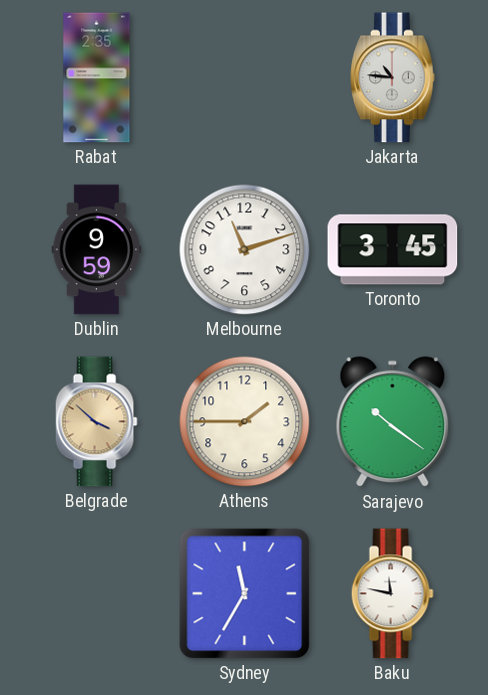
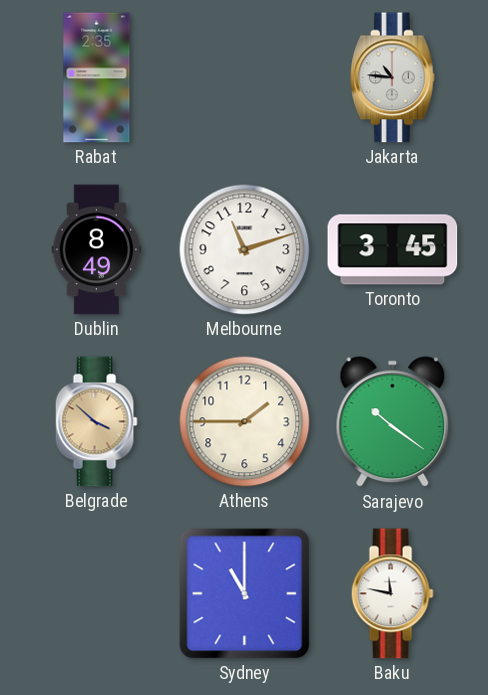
Dublin: 9:59 -> 8:49
Sydney: 11:35 -> 11:00
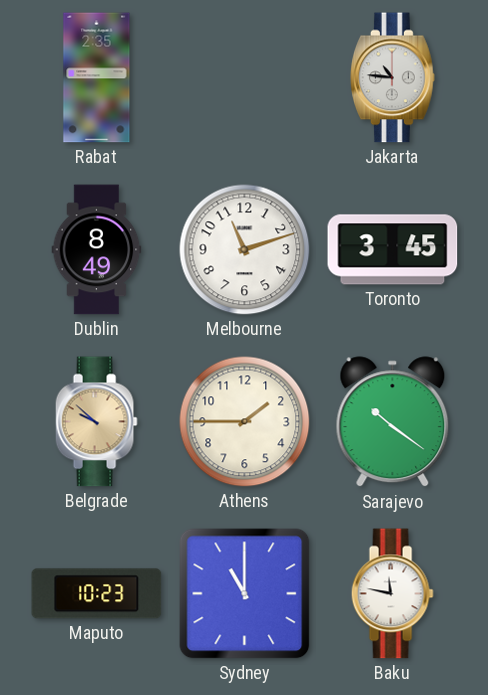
Belgrade: 3:52 -> 9:52
Maputo: none -> 10:23
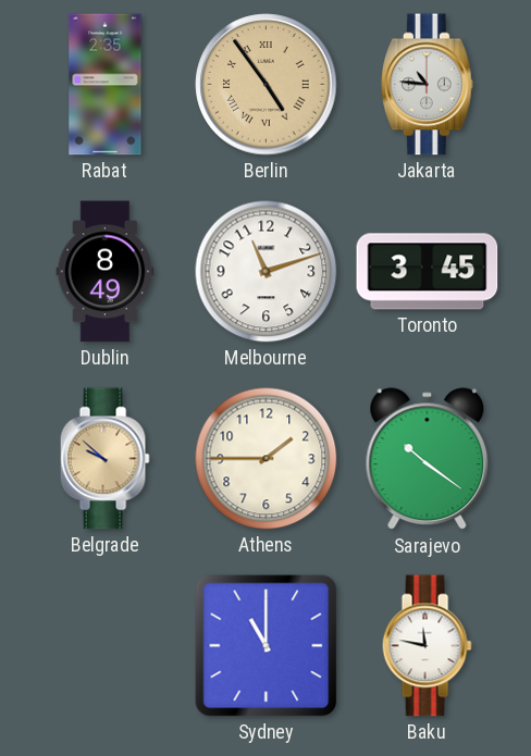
Berlin: none -> 4:54
Maputo: 10:23 -> none
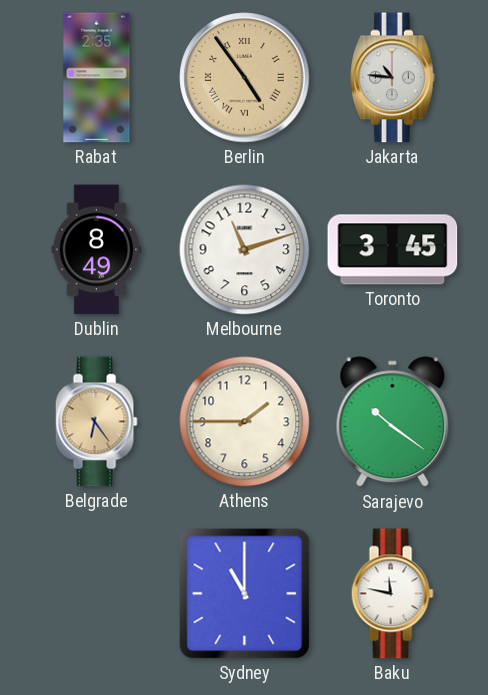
Belgrade: 9:52 -> 6:24
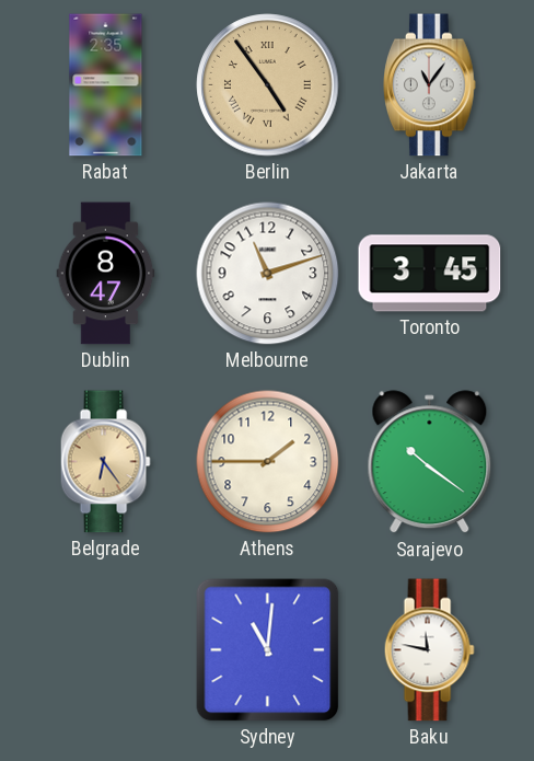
Jakarta: 10:46 -> 11:06
Dublin: 8:49 -> 8:47
Sydney: 11:00 -> 11:01
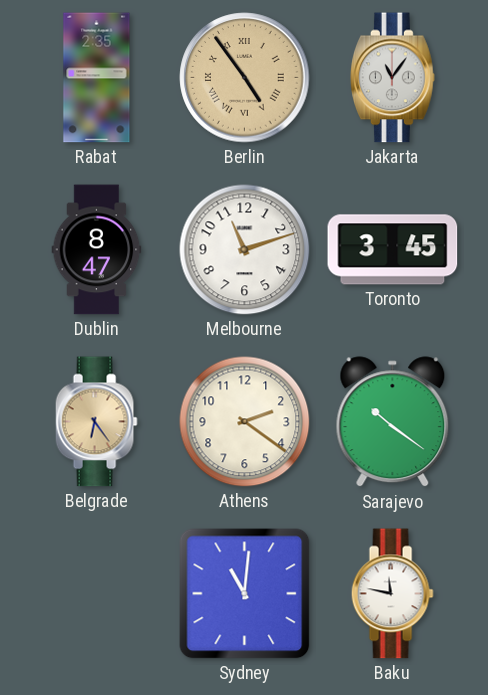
Athens: 1:45 -> 2:21
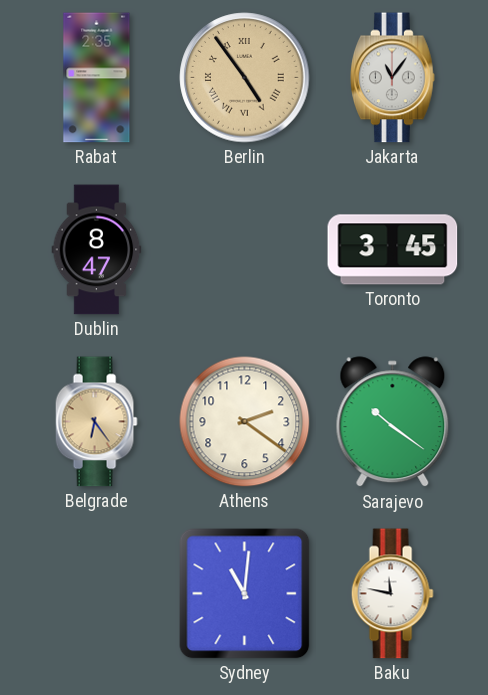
Melbourne: 11:12 -> none
